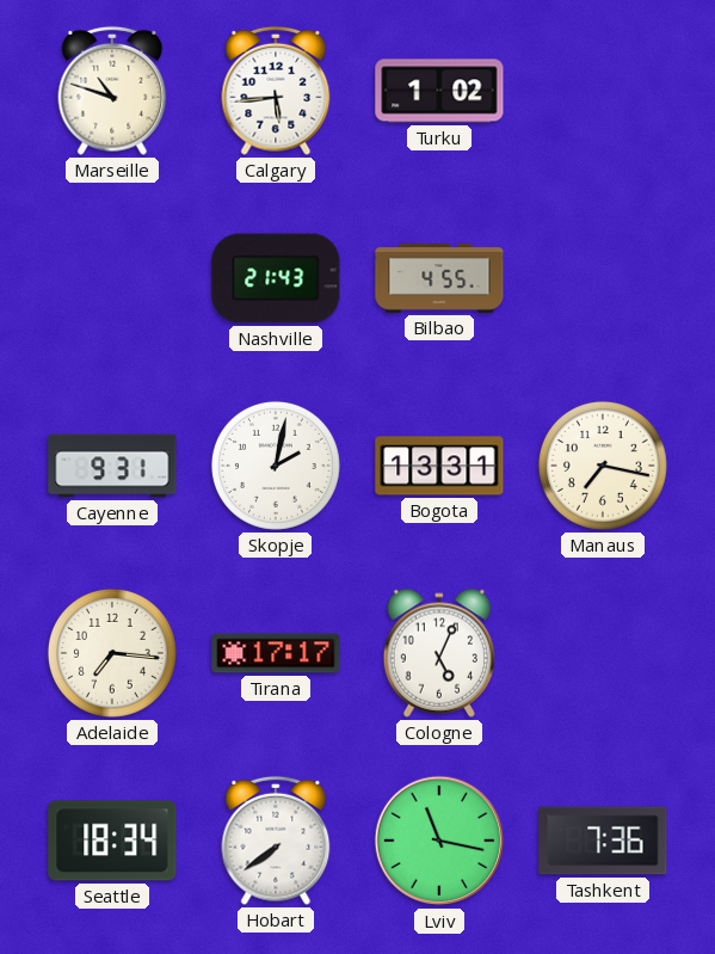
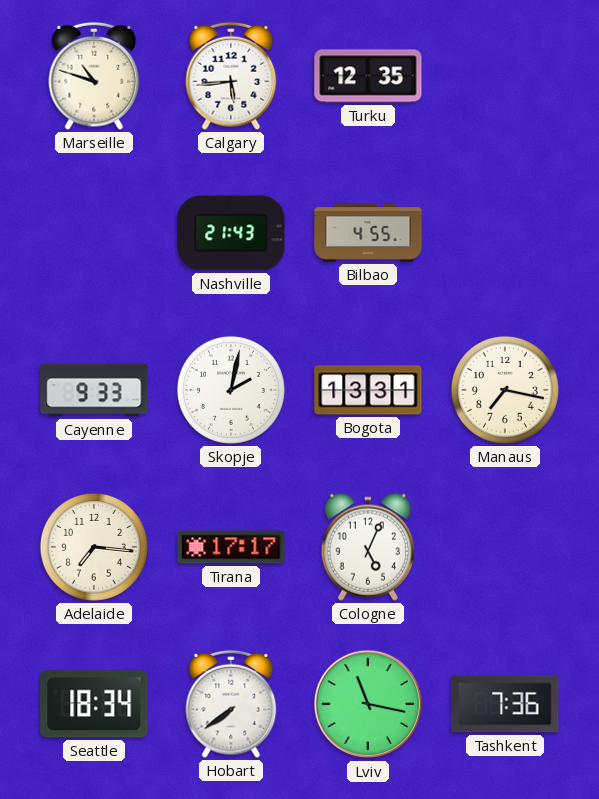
Turku: 1:02 -> 12:35
Cayenne: 9:31 -> 9:33
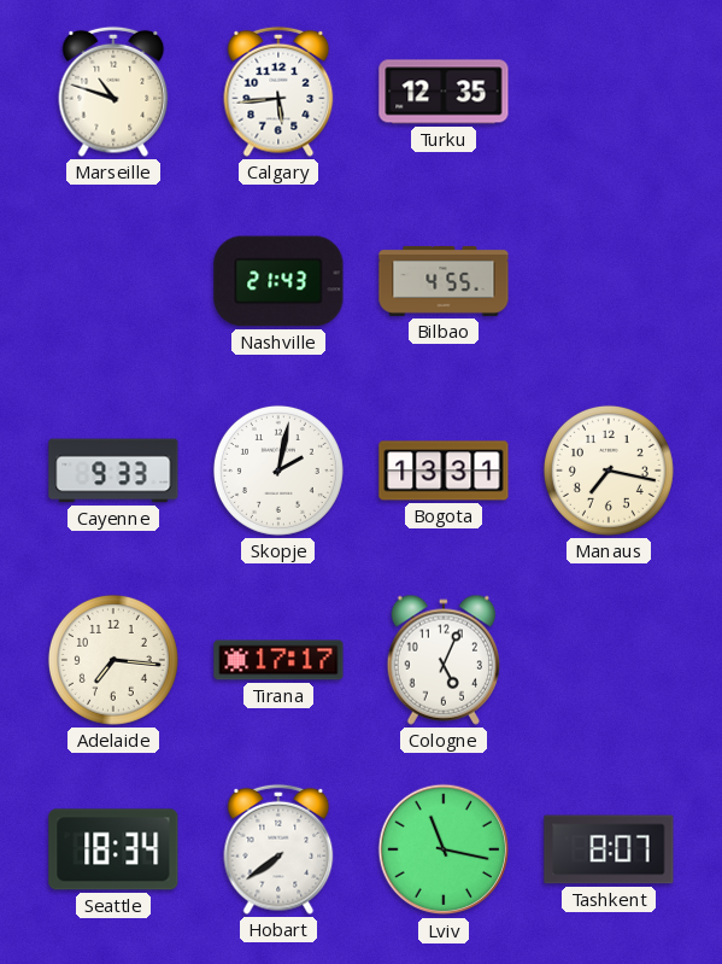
Tashkent: 7:36 -> 8:07
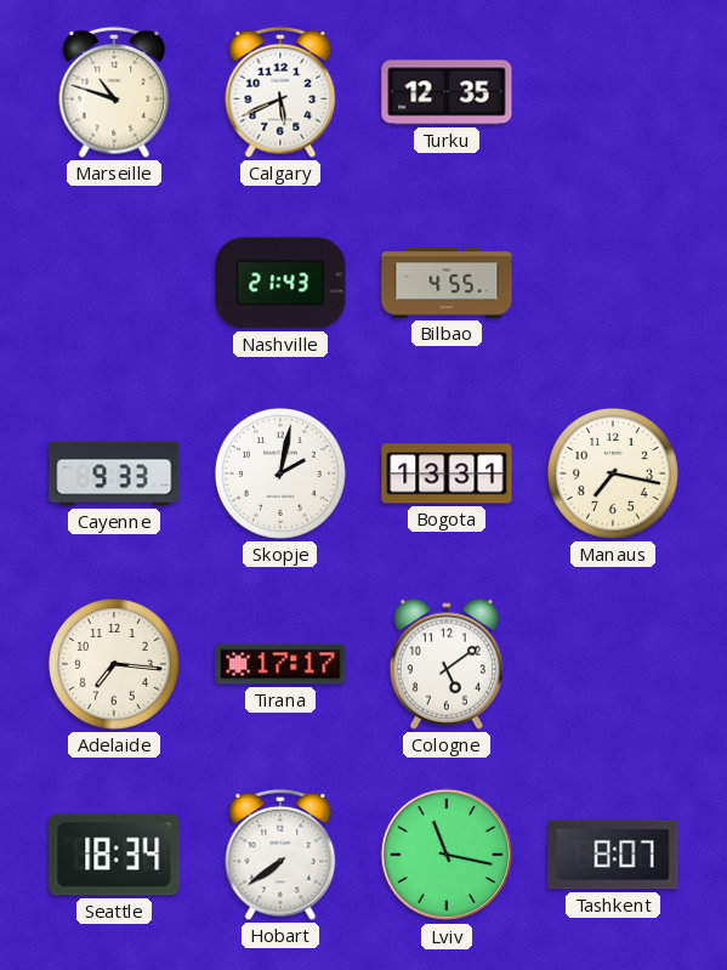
Calgary: 5:44 -> 5:41
Cologne: 5:04 -> 5:09
